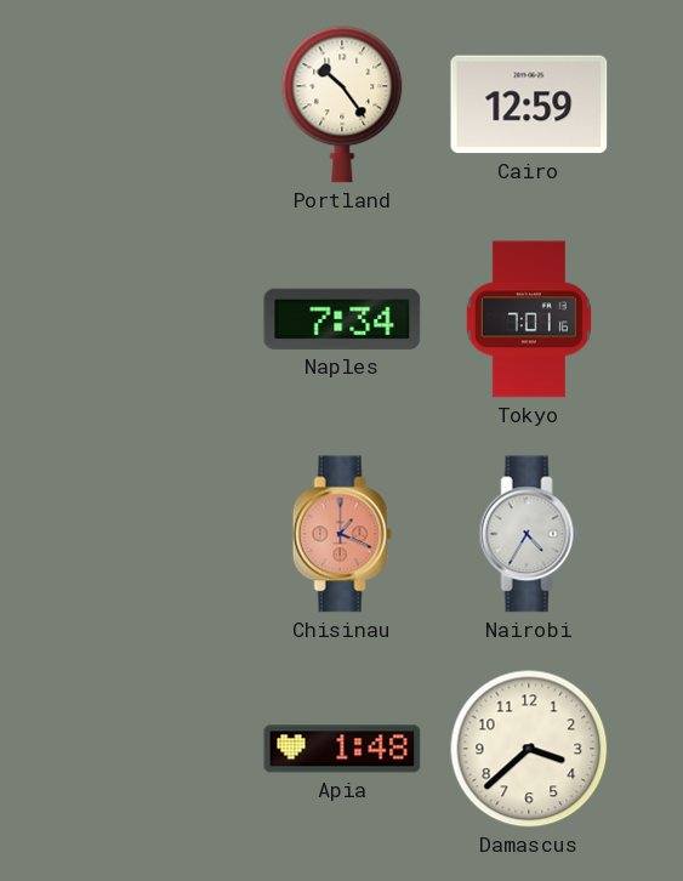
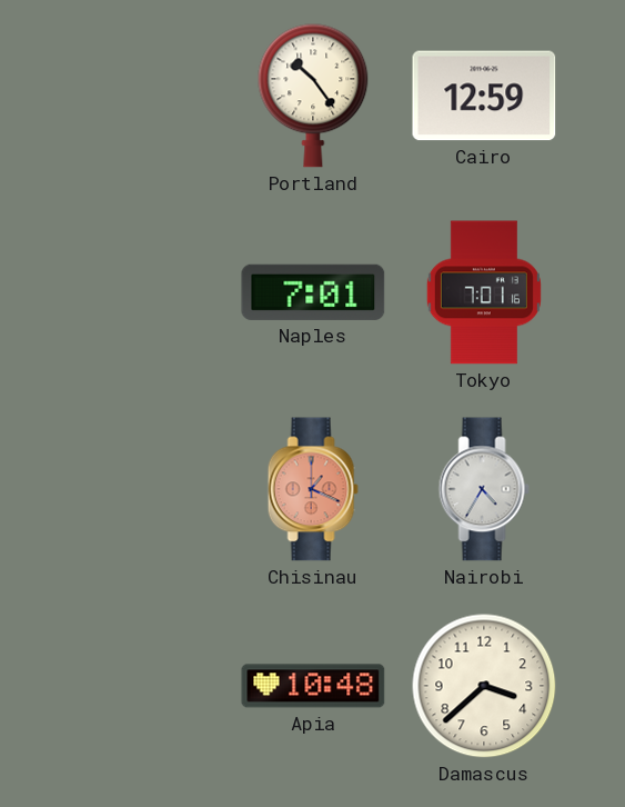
Naples: 7:34 -> 7:01
Apia: 1:48 -> 10:48
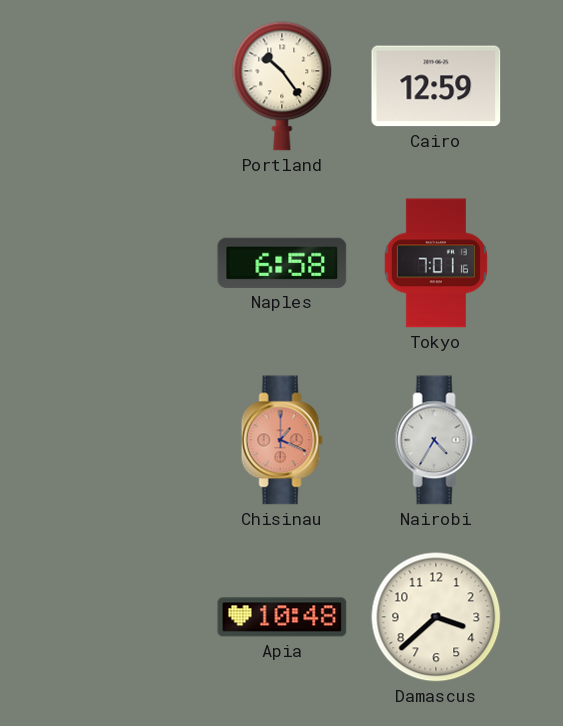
Naples: 7:01 -> 6:58
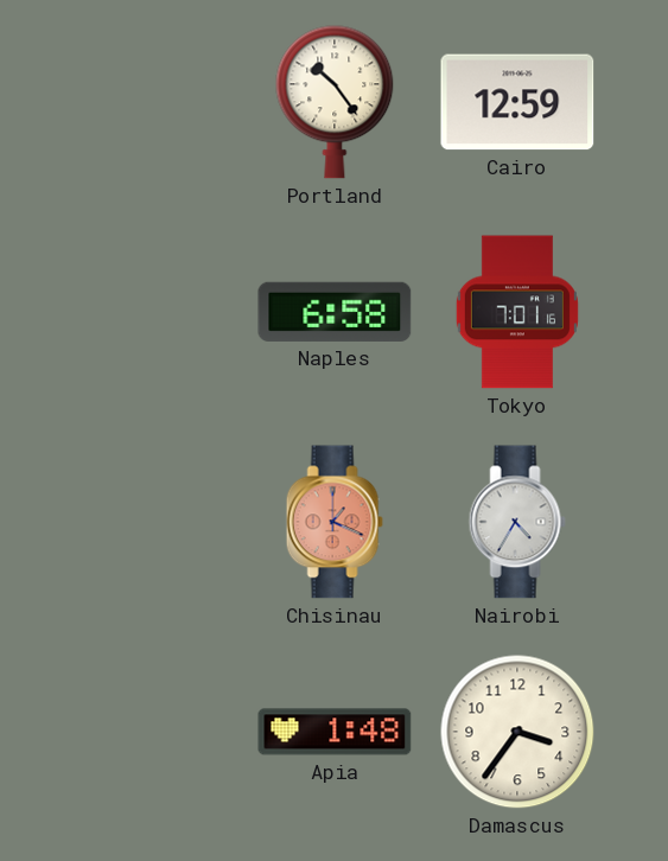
Apia: 10:48 -> 1:48
Damascus: 3:38 -> 3:36
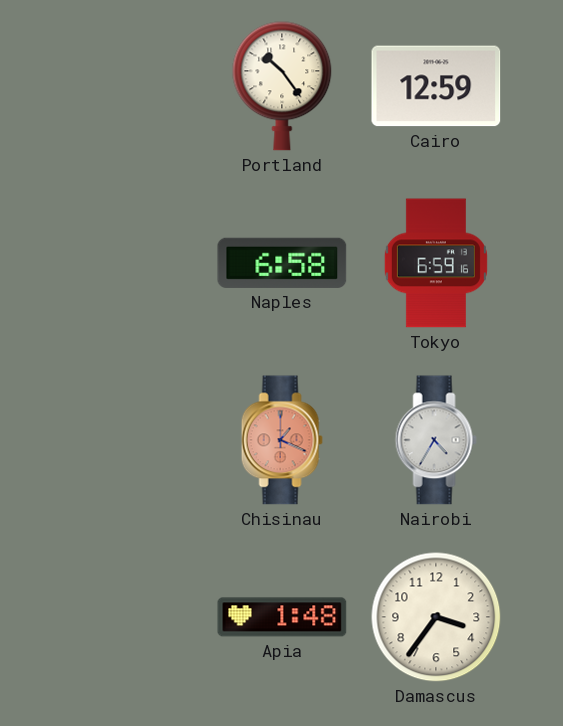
Tokyo: 7:01 -> 6:59
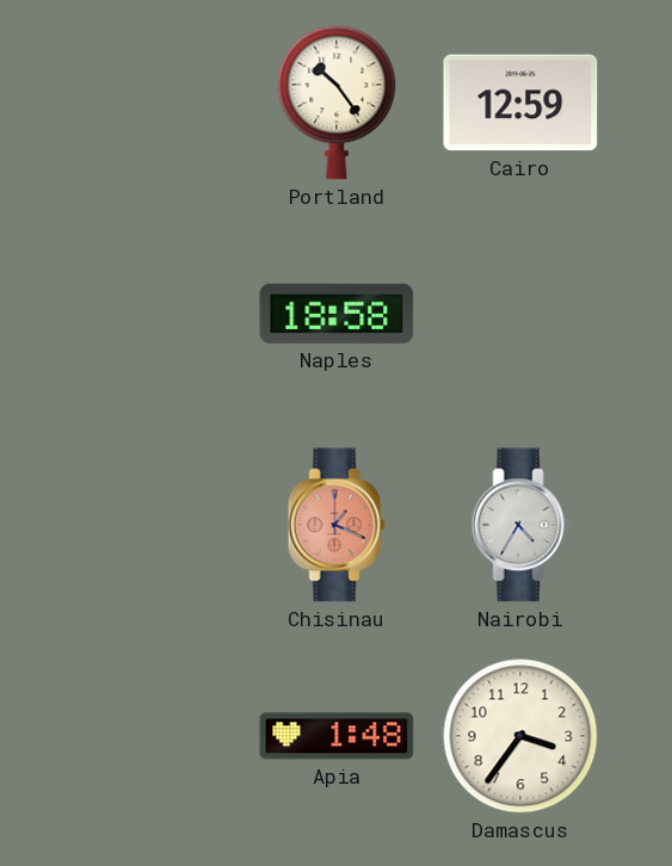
Naples: 6:58 -> 18:58
Tokyo: 6:59 -> none
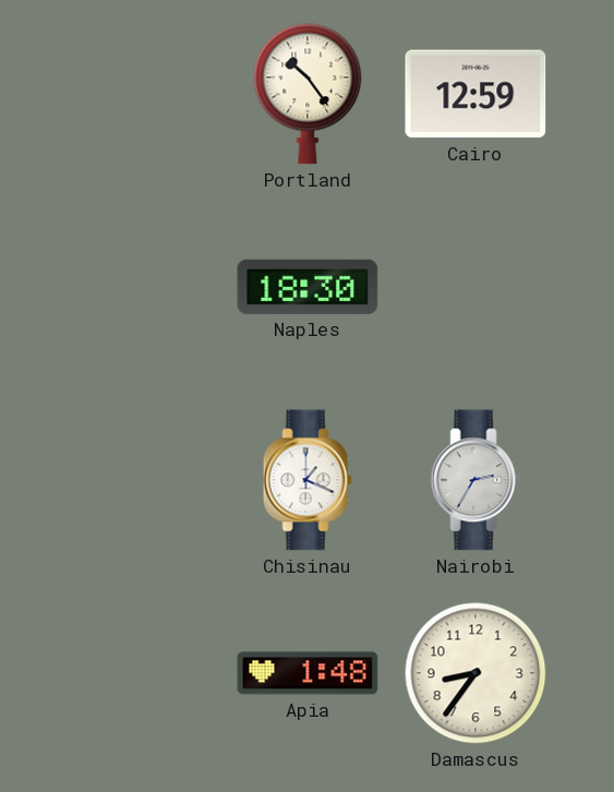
Naples: 18:58 -> 18:30
Chisinau dial: salmon -> white
Nairobi: 4:35 -> 2:35
Damascus: 3:36 -> 8:36
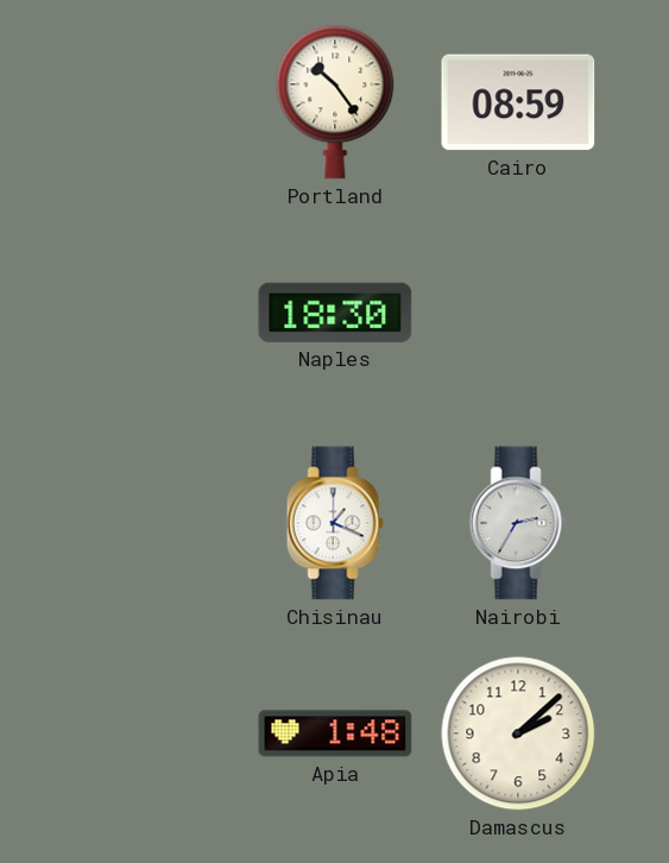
Cairo: 12:59 -> 08:59
Damascus: 8:36 -> 2:08
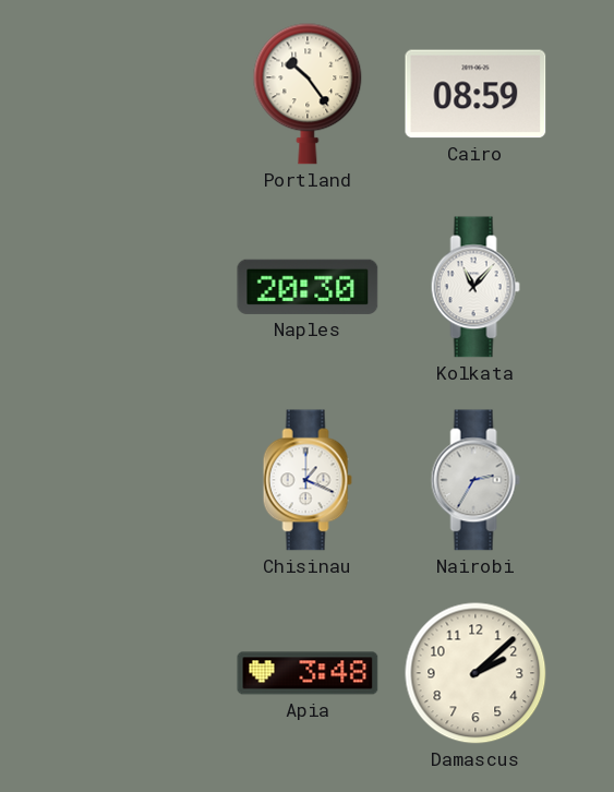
Naples: 18:30 -> 20:30
Kolkata: none -> 11:07
Apia: 1:48 -> 3:48
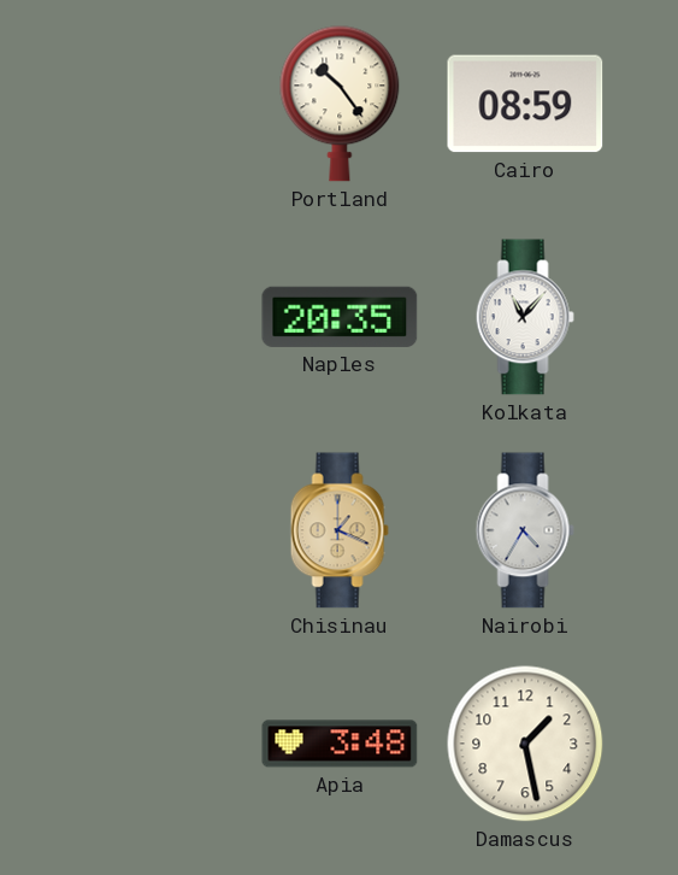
Naples: 20:30 -> 20:35
Chisinau dial: white -> champagne
Nairobi: 2:35 -> 4:35
Damascus: 2:08 -> 1:28
